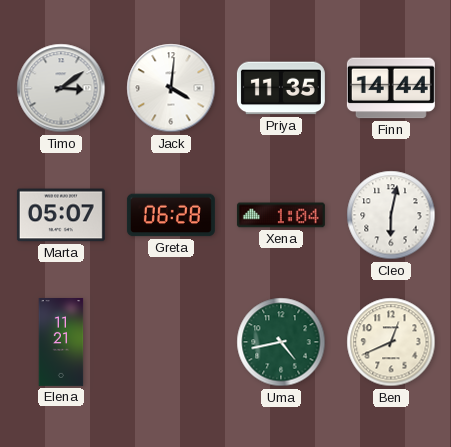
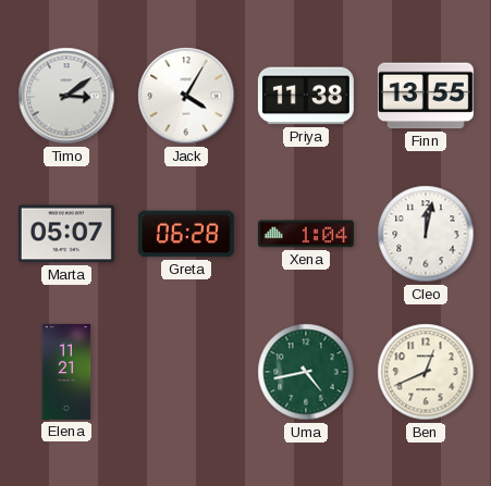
Jack: 4:01 -> 4:05
Priya: 11:35 -> 11:38
Finn: 14:44 -> 13:55
Cleo: 6:02 -> 12:02
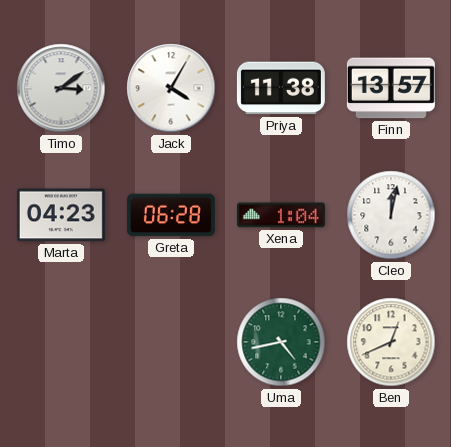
Finn: 13:55 -> 13:57
Marta: 05:07 -> 04:23
Elena: 11:21 -> none
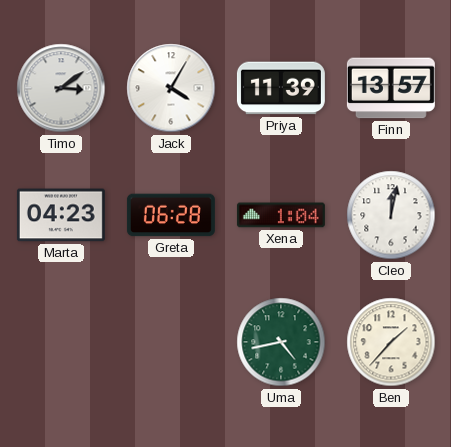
Priya: 11:38 -> 11:39
Ben: 12:41 -> 1:37
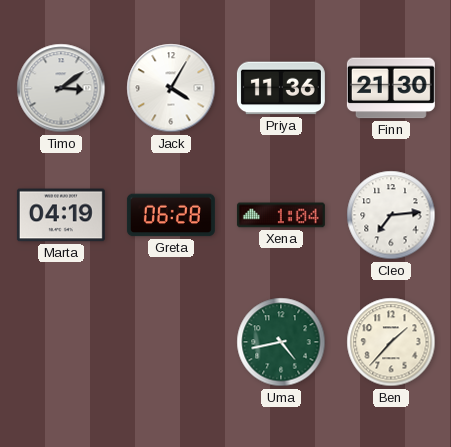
Priya: 11:39 -> 11:36
Finn: 13:57 -> 21:30
Marta: 04:23 -> 04:19
Cleo: 12:02 -> 7:14
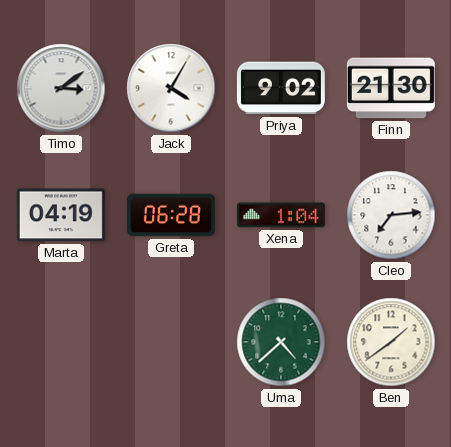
Priya: 11:36 -> 9:02
Uma: 4:43 -> 4:38
Ben: 1:37 -> 1:39
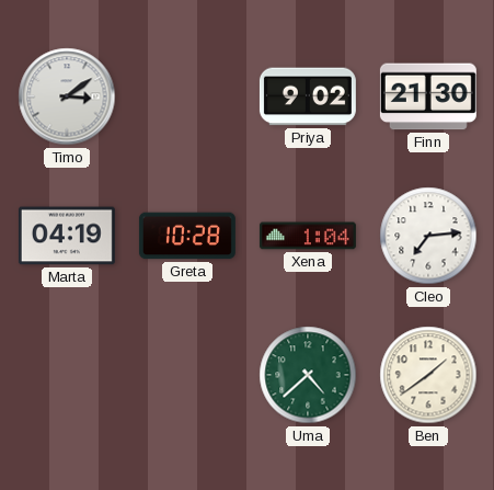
Jack: 4:05 -> none
Greta: 06:28 -> 10:28
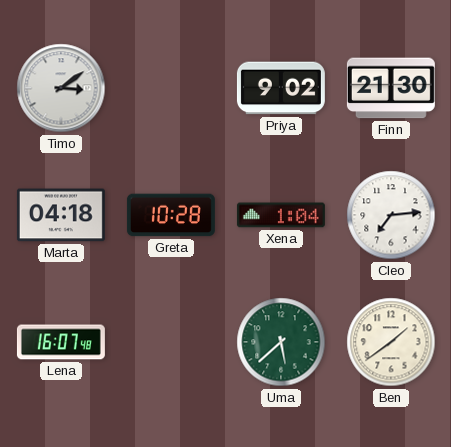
Marta: 04:19 -> 04:18
Lena: none -> 16:07
Uma: 4:38 -> 5:38
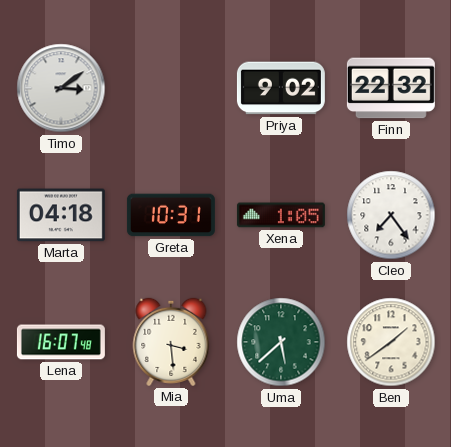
Finn: 21:30 -> 22:32
Greta: 10:28 -> 10:31
Xena: 1:04 -> 1:05
Cleo: 7:14 -> 7:24
Mia: none -> 3:29
